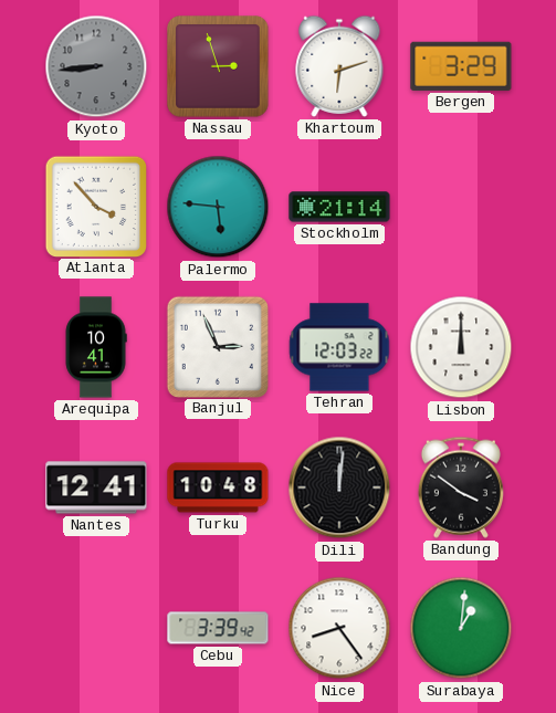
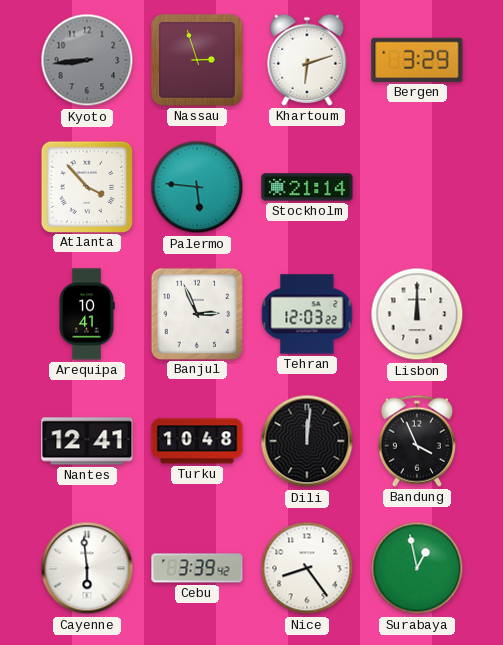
Bandung: 3:51 -> 3:56
Cayenne: none -> 5:59
Surabaya: 1:01 -> 12:58
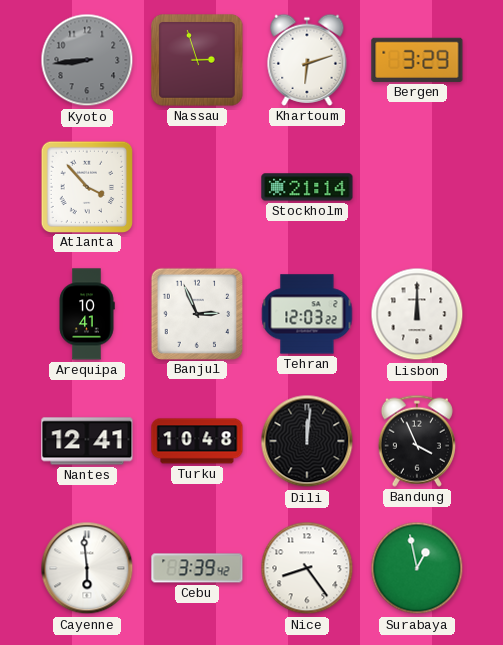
Palermo: 5:46 -> none
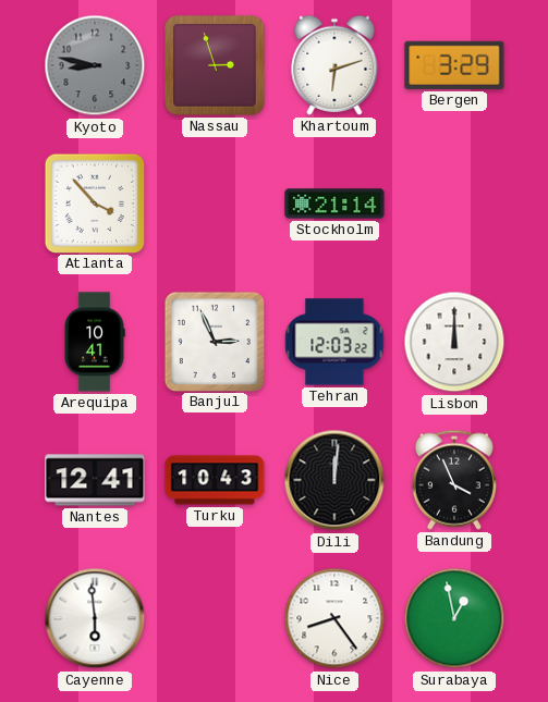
Kyoto: 8:44 -> 8:47
Turku: 10:48 -> 10:43
Cebu: 3:39 -> none
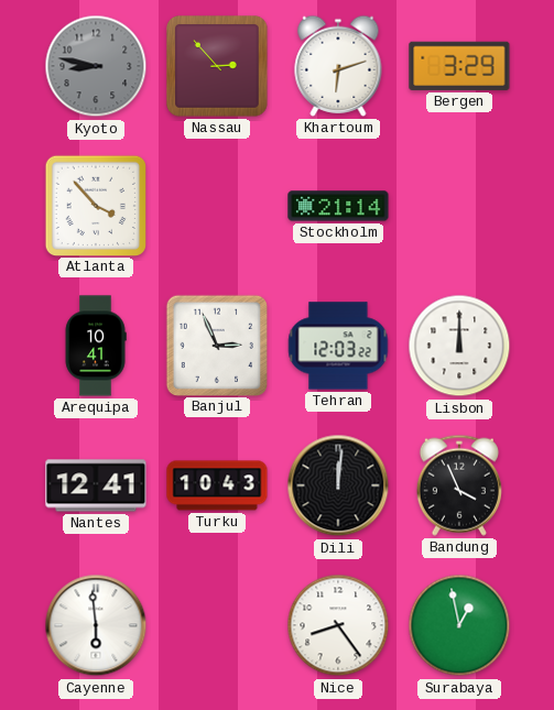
Nassau: 2:57 -> 2:53
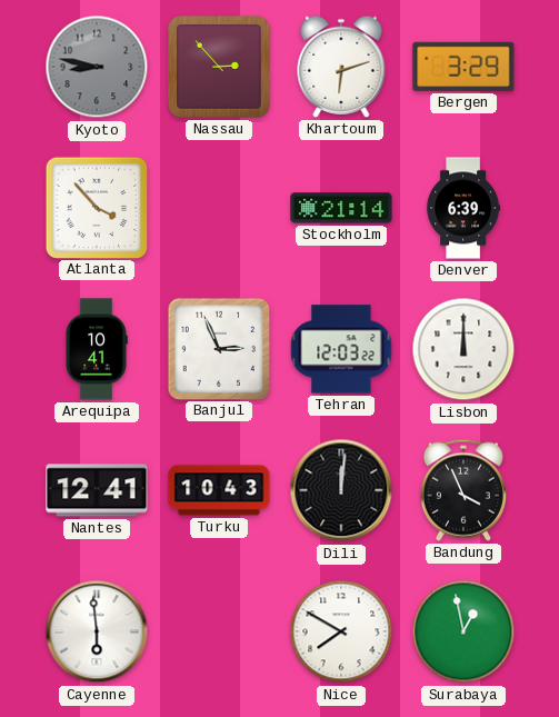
Denver: none -> 6:39
Nice: 8:24 -> 7:50
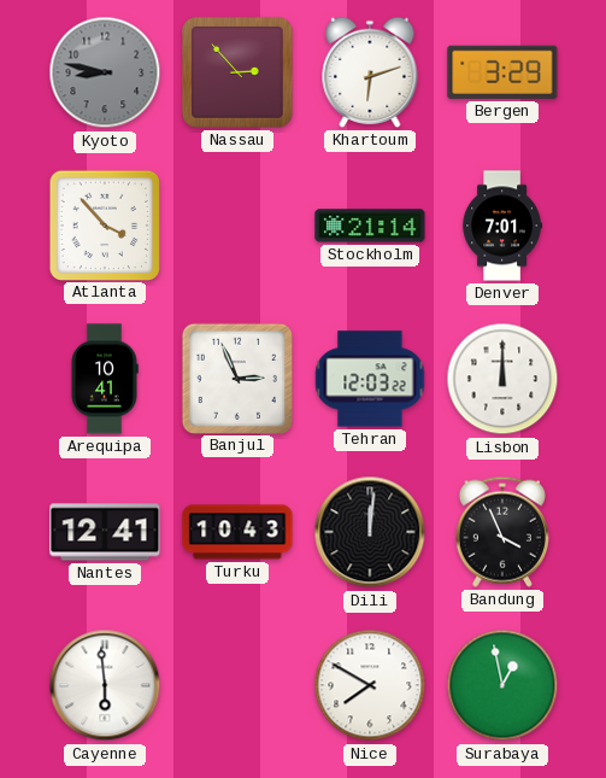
Denver: 6:39 -> 7:01
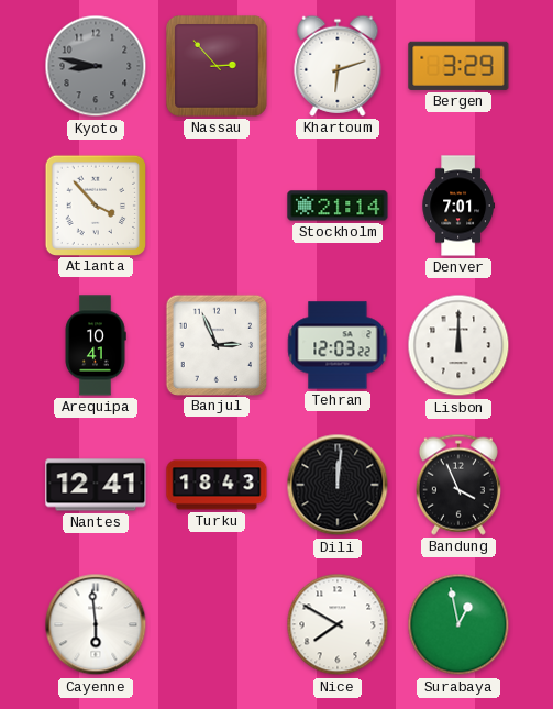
Turku: 10:43 -> 18:43
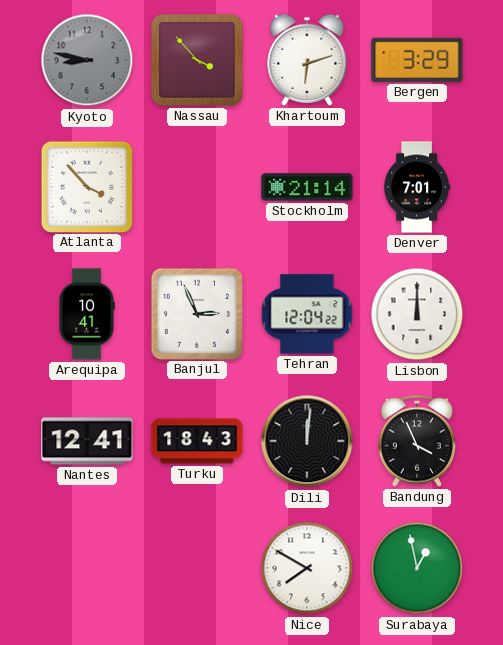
Nassau: 2:53 -> 3:53
Tehran: 12:03 -> 12:04
Cayenne: 5:59 -> none
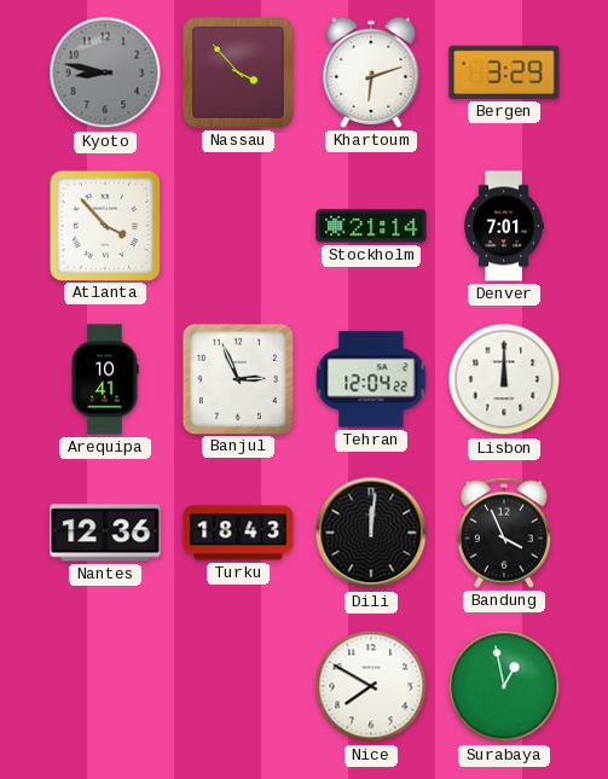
Nantes: 12:41 -> 12:36
